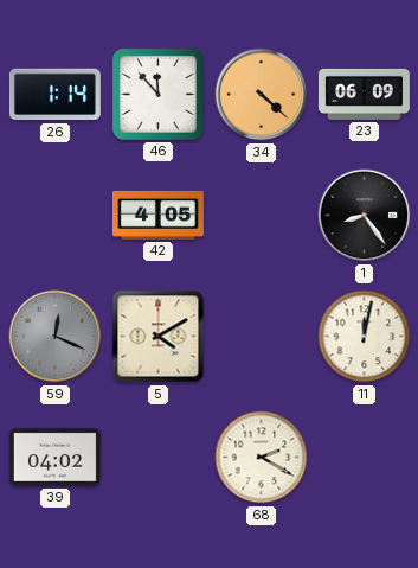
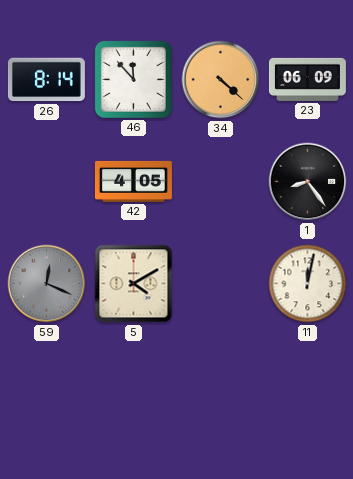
26: 1:14 -> 8:14
39: 04:02 -> none
68: 2:20 -> none
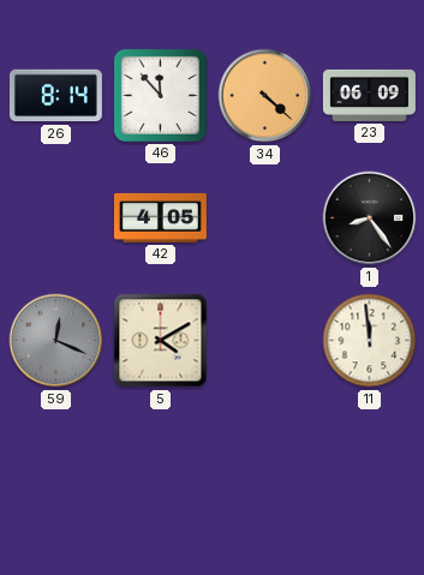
11: 12:02 -> 11:59
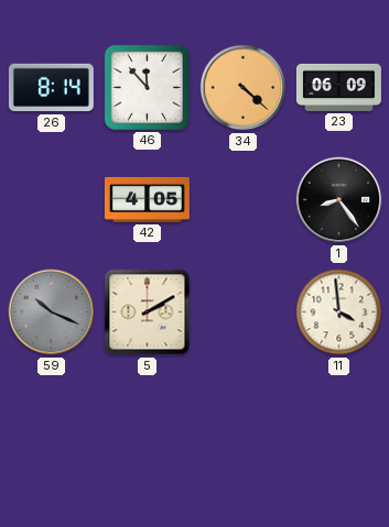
59: 12:19 -> 10:19
5: 4:10 -> 2:10
11: 11:59 -> 3:59
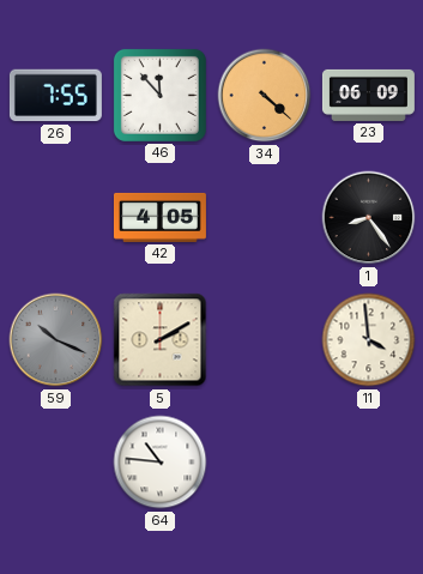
26: 8:14 -> 7:55
64: none -> 10:46
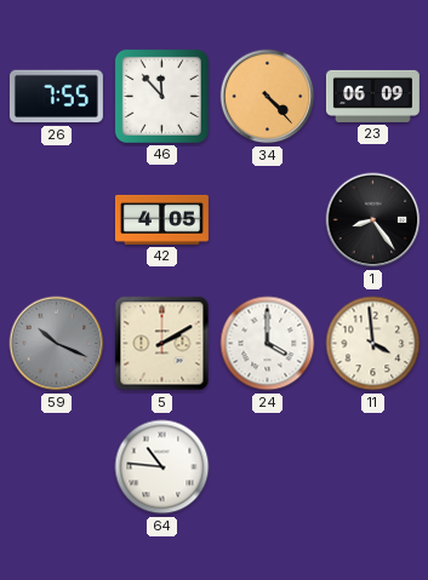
34: 4:22 -> 4:23
24: none -> 4:00
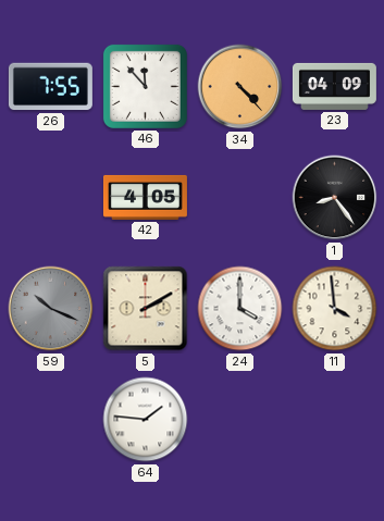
23: 06:09 -> 04:09
64: 10:46 -> 1:46
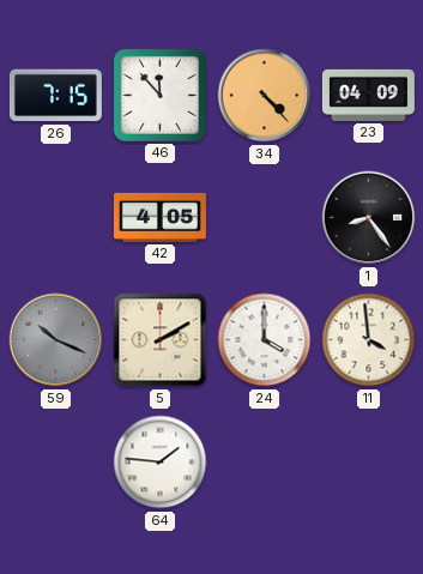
26: 7:55 -> 7:15
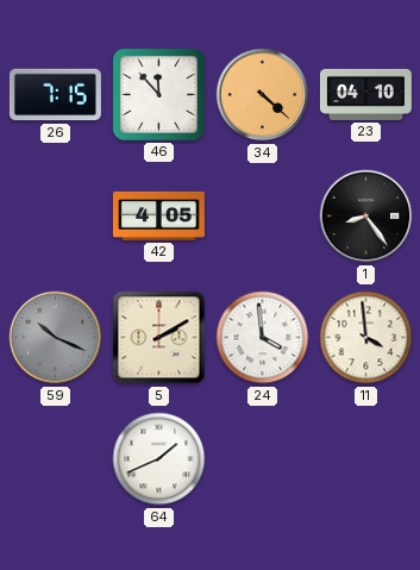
34: 4:23 -> 4:22
23: 04:09 -> 04:10
24: 4:00 -> 3:59
64: 1:46 -> 1:41
